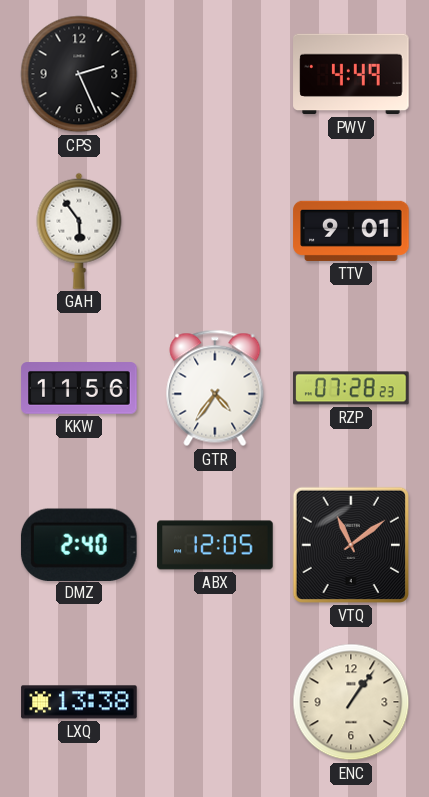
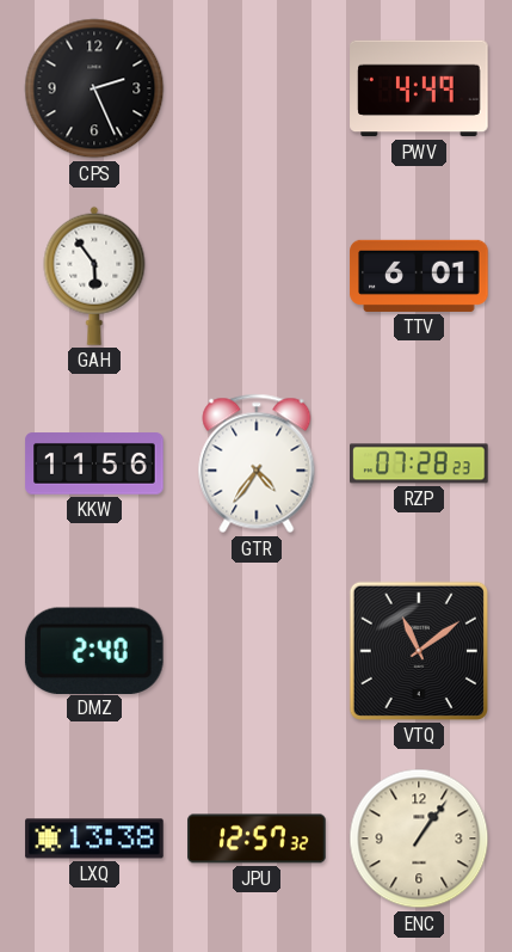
TTV: 9:01 -> 6:01
ABX: 12:05 -> none
JPU: none -> 12:57
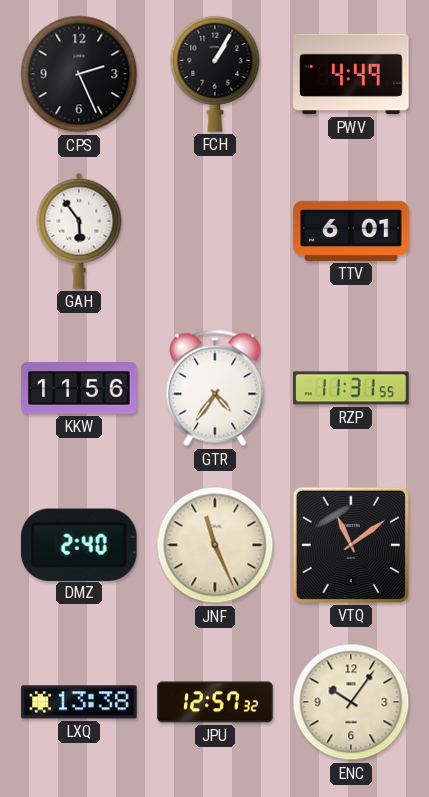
FCH: none -> 1:05
RZP: 07:28 -> 11:31
JNF: none -> 11:26
ENC: 1:06 -> 10:06
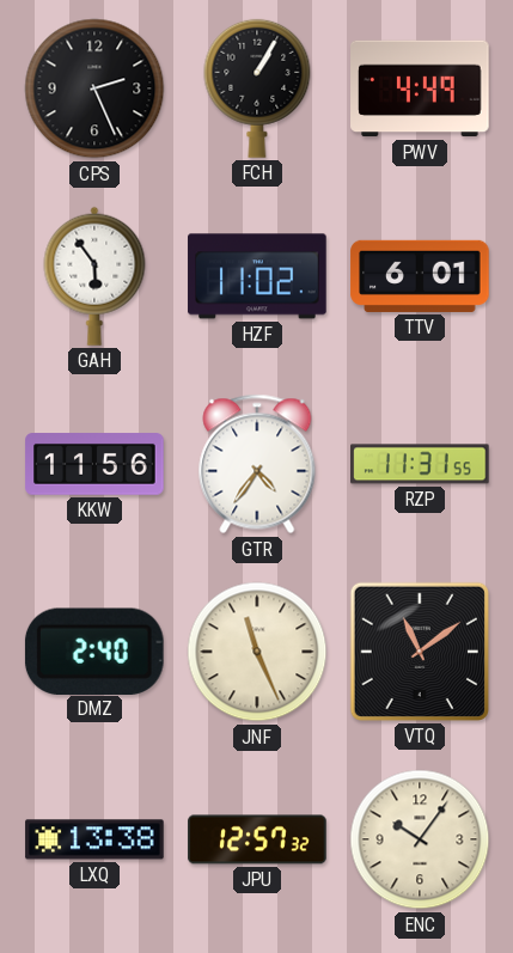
HZF: none -> 11:02
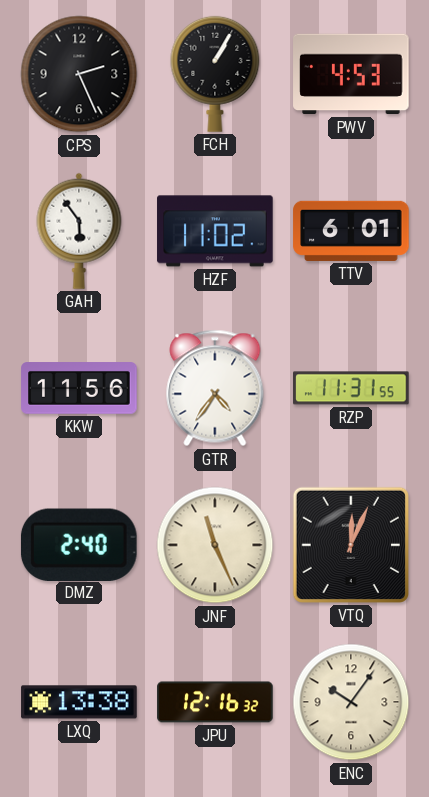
PWV: 4:49 -> 4:53
VTQ: 11:09 -> 12:04
JPU: 12:57 -> 12:16
